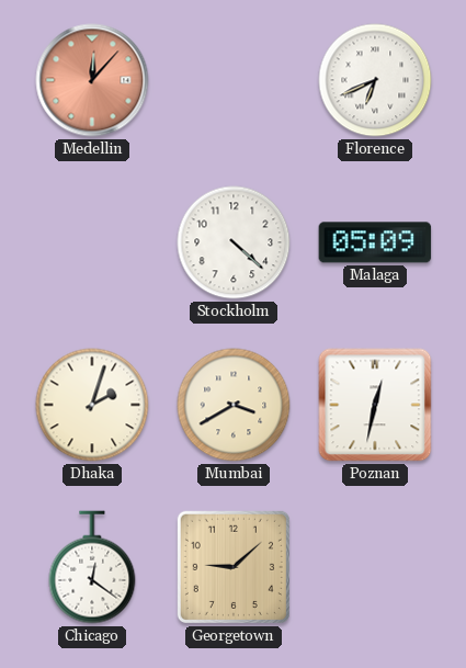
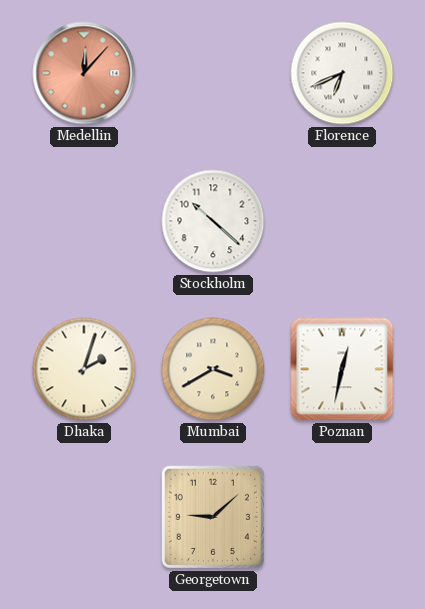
Stockholm: 4:22 -> 10:22
Malaga: 05:09 -> none
Chicago: 12:21 -> none
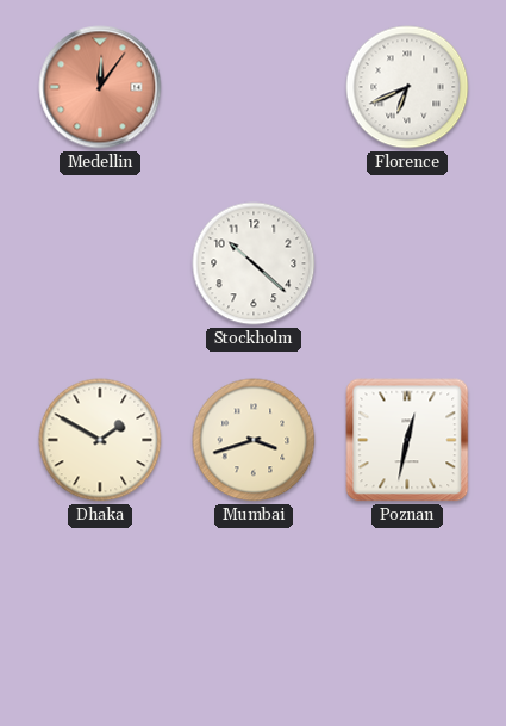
Medellin: 12:07 -> 12:06
Dhaka: 2:03 -> 1:50
Mumbai: 3:40 -> 3:42
Georgetown: 9:08 -> none
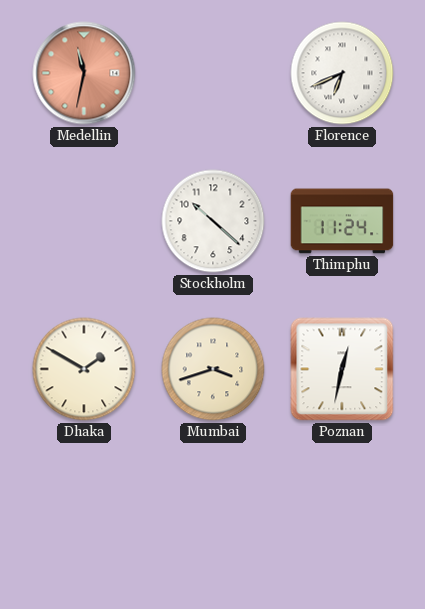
Medellin: 12:06 -> 11:32
Thimphu: none -> 11:24
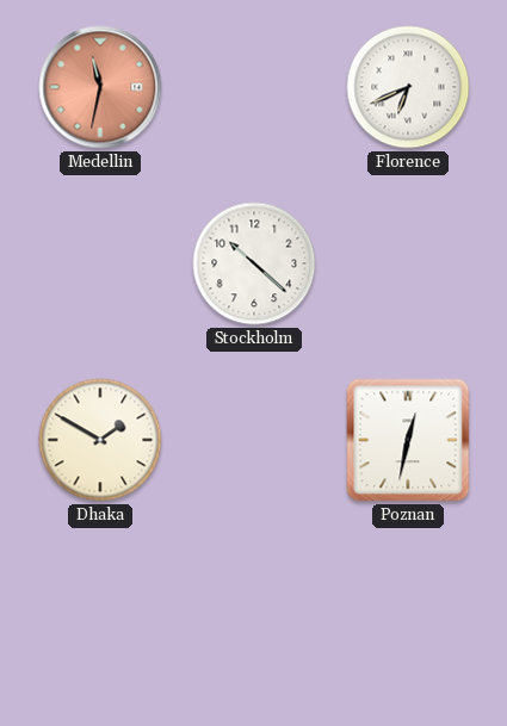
Thimphu: 11:24 -> none
Mumbai: 3:42 -> none
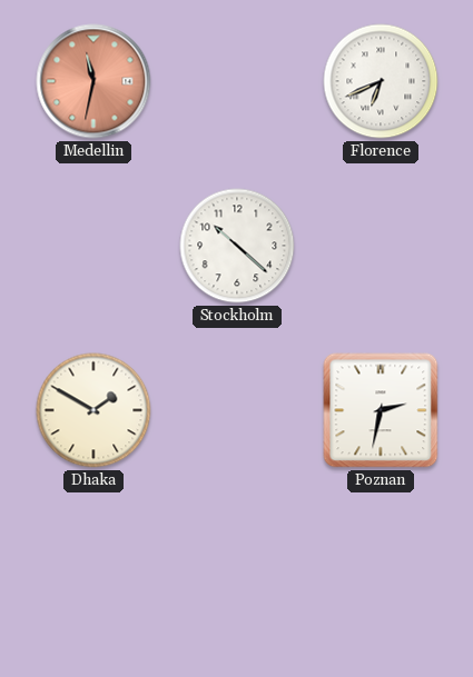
Poznan: 12:32 -> 2:32
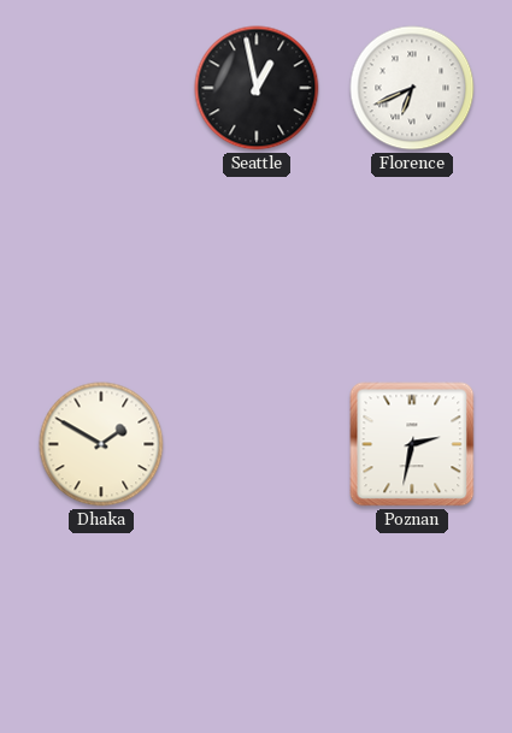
Medellin: 11:32 -> none
Seattle: none -> 12:58
Stockholm: 10:22 -> none
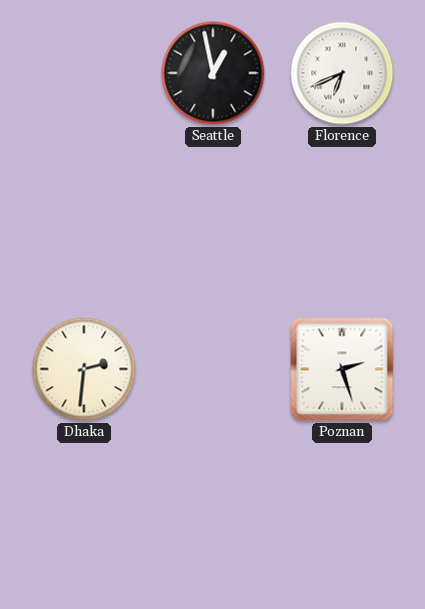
Dhaka: 1:50 -> 2:31
Poznan: 2:32 -> 2:27
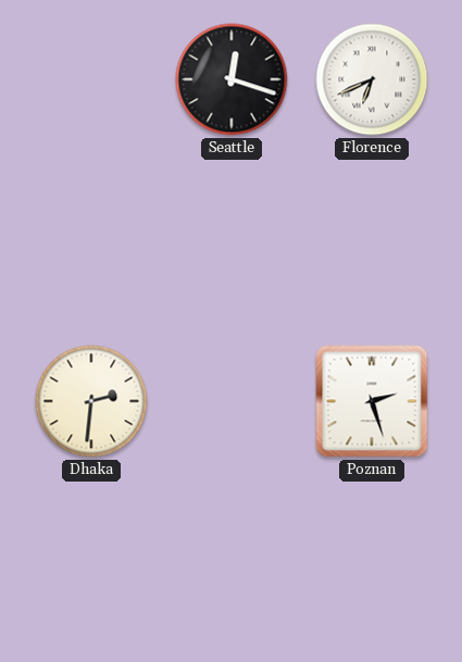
Seattle: 12:58 -> 12:18
